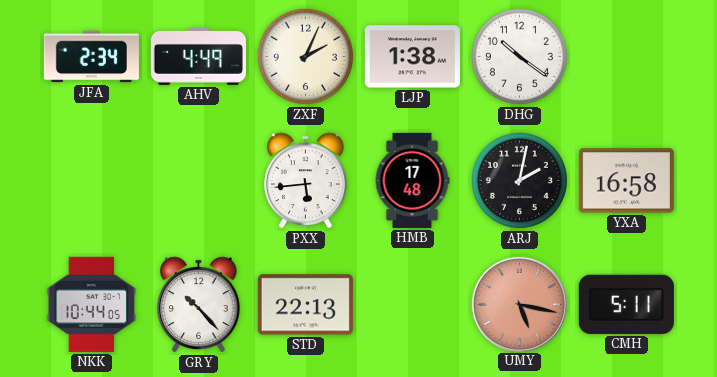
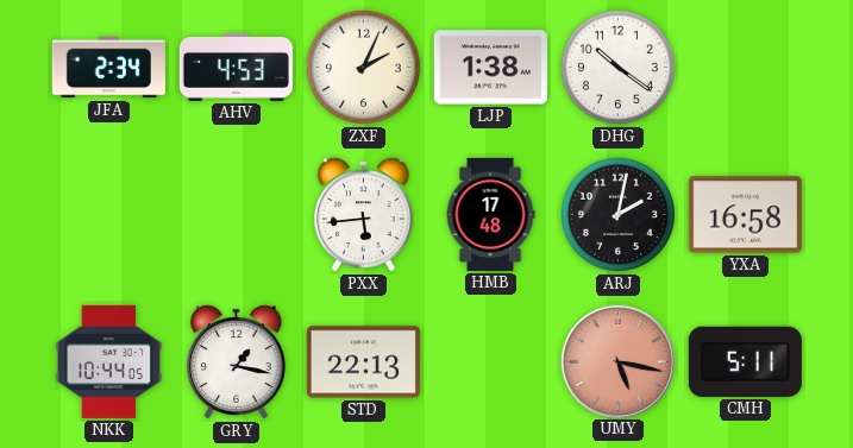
AHV: 4:49 -> 4:53
GRY: 10:23 -> 1:17
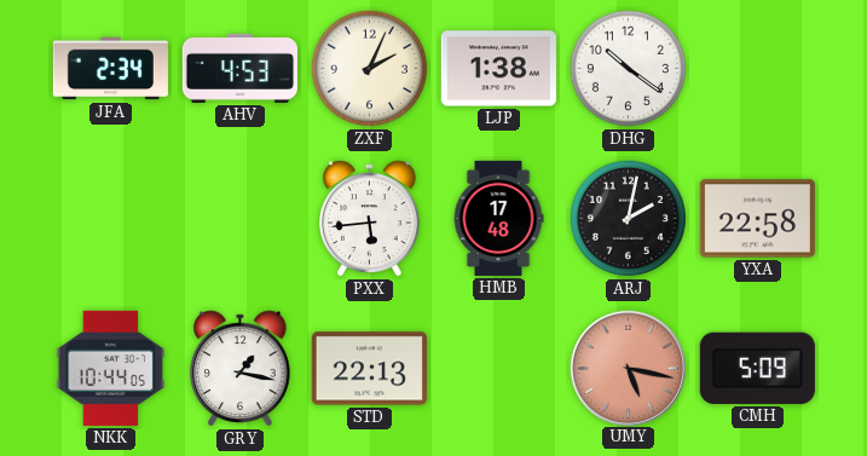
YXA: 16:58 -> 22:58
CMH: 5:11 -> 5:09
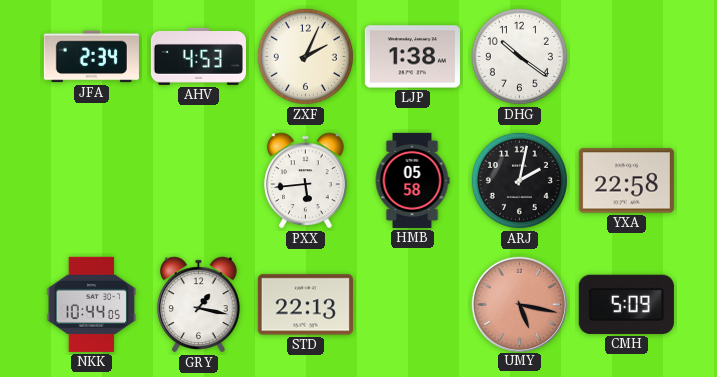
HMB: 17:48 -> 05:58
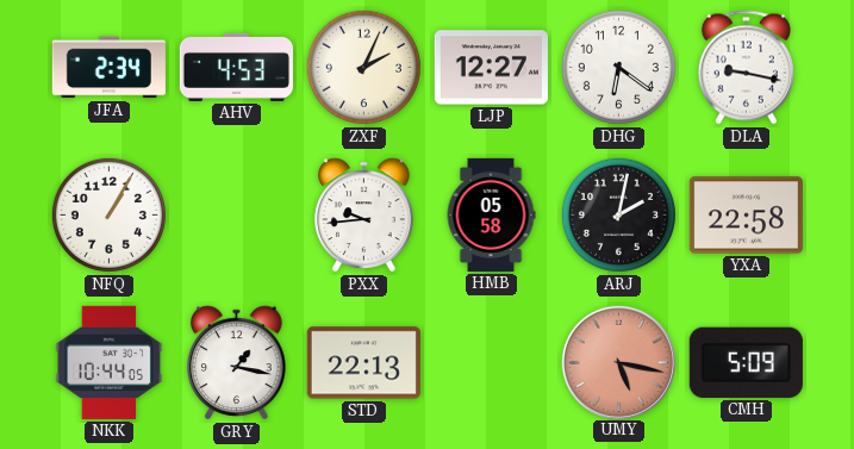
LJP: 1:38 -> 12:27
DHG: 10:21 -> 6:21
DLA: none -> 9:17
NFQ: none -> 1:05
PXX: 5:44 -> 9:44
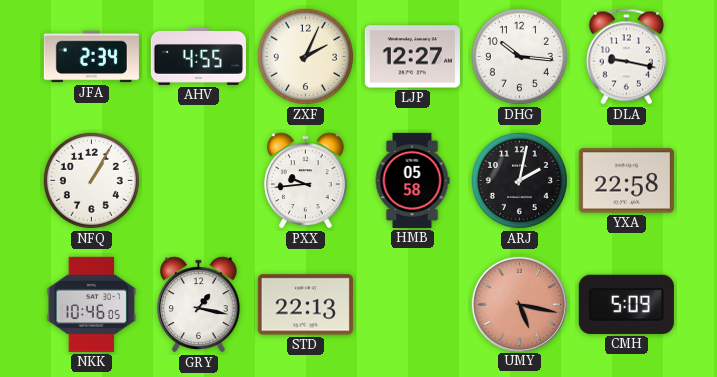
AHV: 4:53 -> 4:55
DHG: 6:21 -> 10:16
NKK: 10:44 -> 10:46
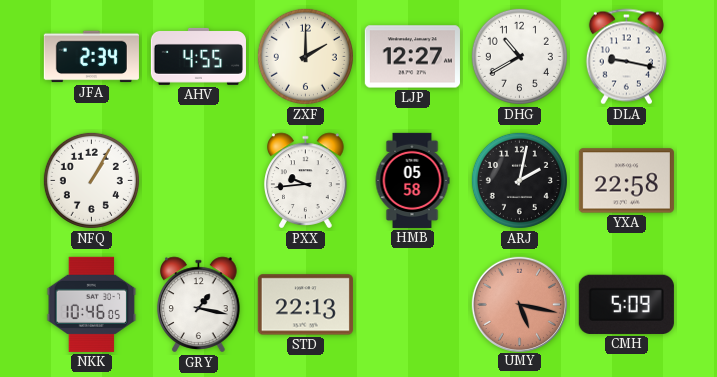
ZXF: 2:04 -> 2:00
DHG: 10:16 -> 10:40
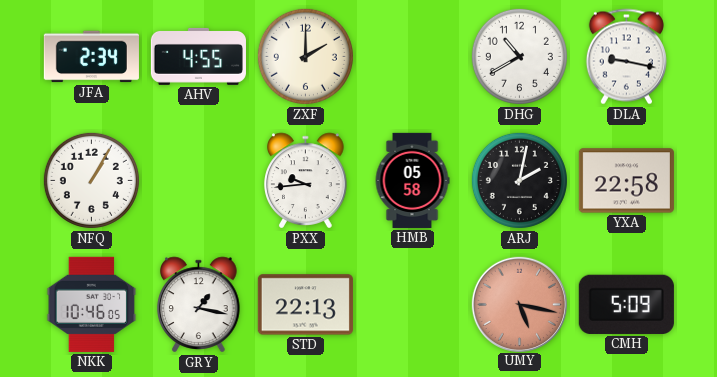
LJP: 12:27 -> none
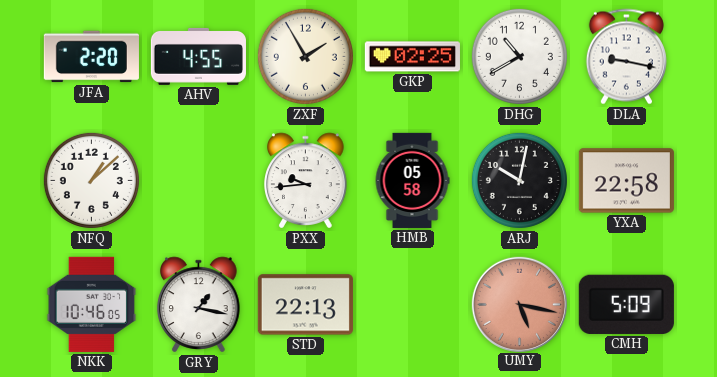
JFA: 2:34 -> 2:20
ZXF: 2:00 -> 1:55
GKP: none -> 02:25
NFQ: 1:05 -> 1:08
ARJ: 2:02 -> 10:02
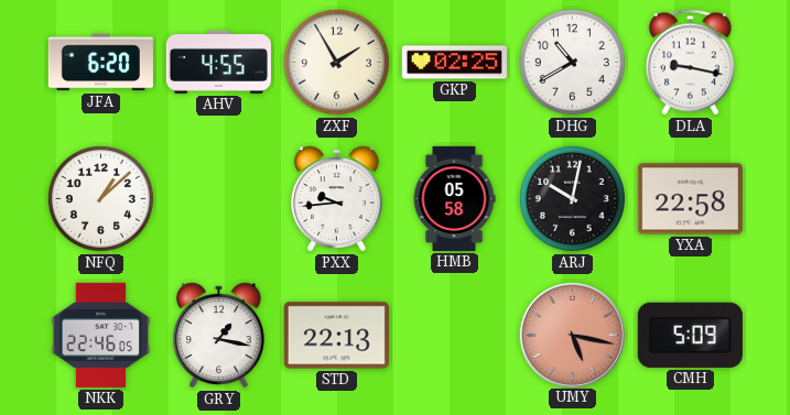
JFA: 2:20 -> 6:20
NKK: 10:46 -> 22:46
